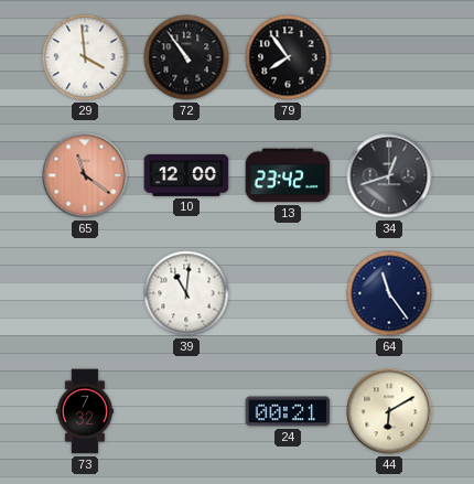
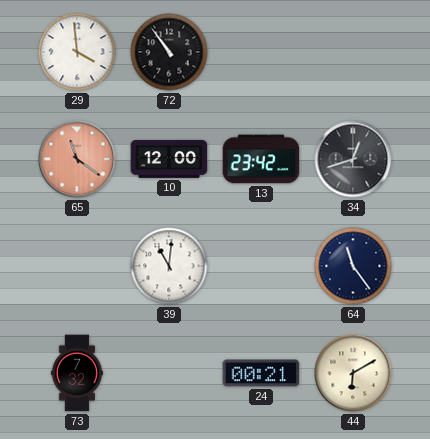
79: 7:54 -> none
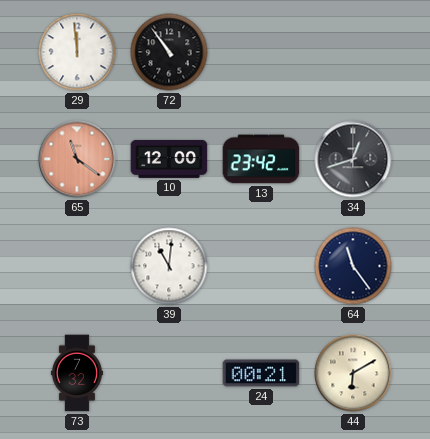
29: 3:59 -> 11:59
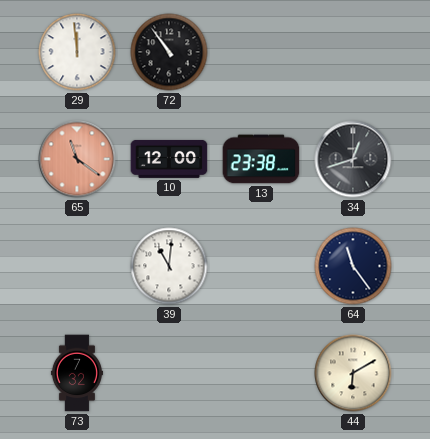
13: 23:42 -> 23:38
24: 00:21 -> none
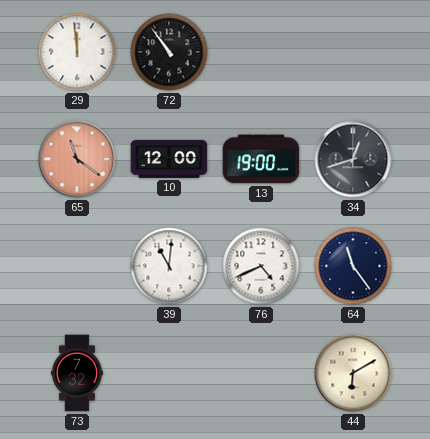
13: 23:38 -> 19:00
76: none -> 4:41
